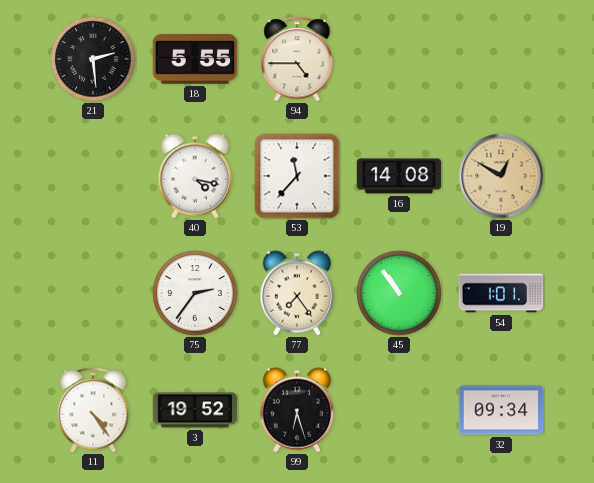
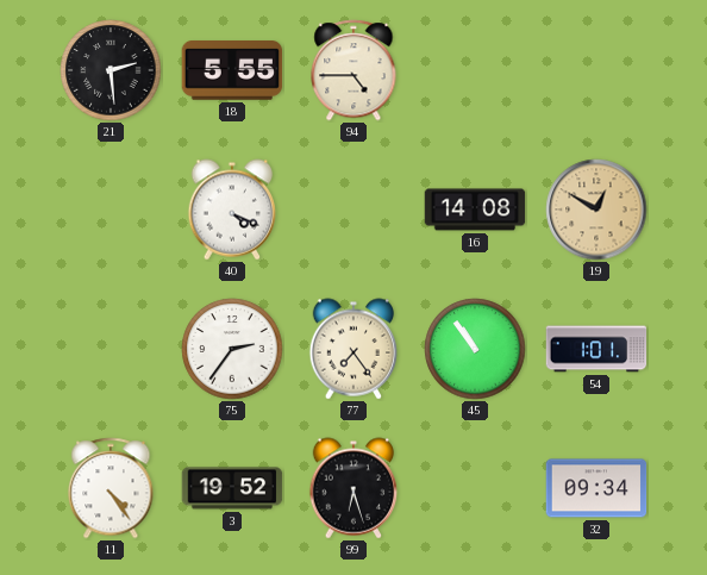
40: 4:17 -> 4:19
53: 11:37 -> none
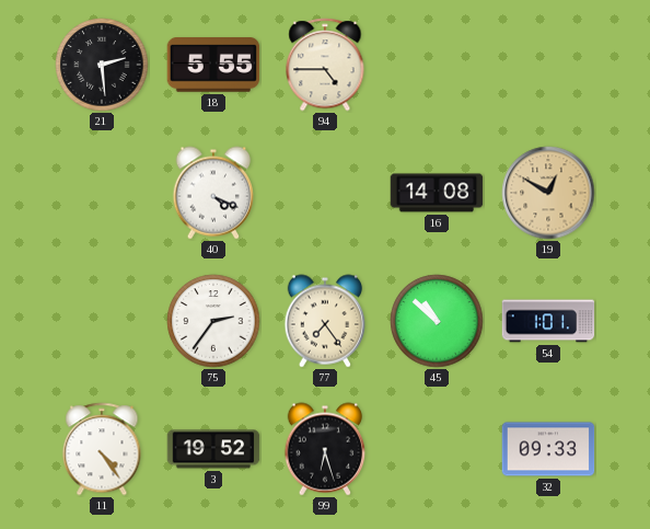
45: 10:54 -> 10:52
32: 09:34 -> 09:33
